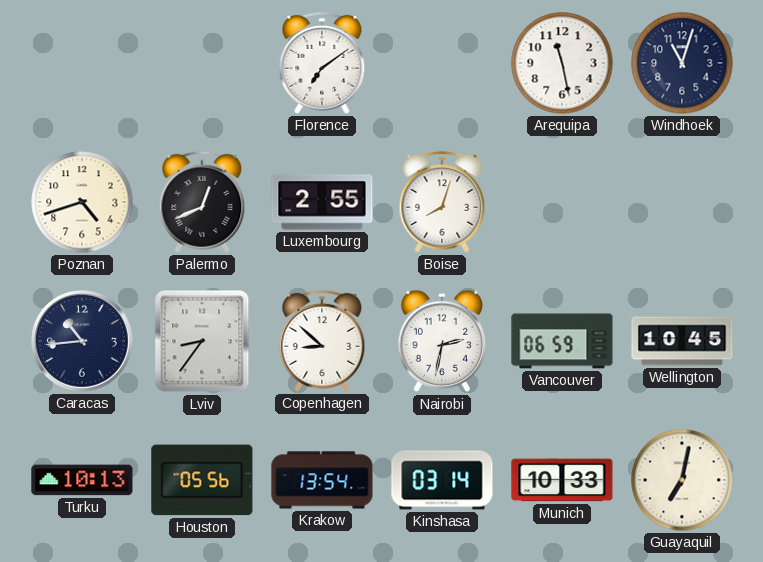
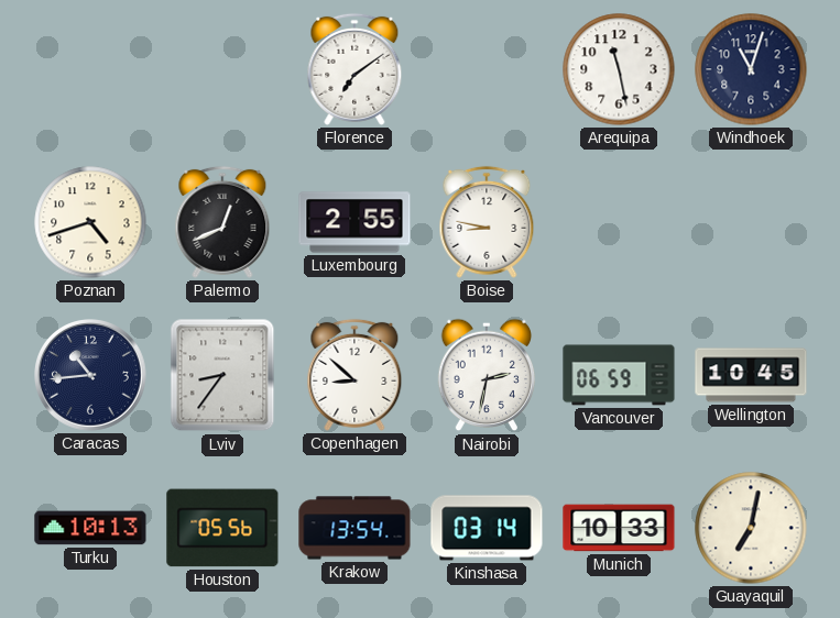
Boise: 8:03 -> 8:47
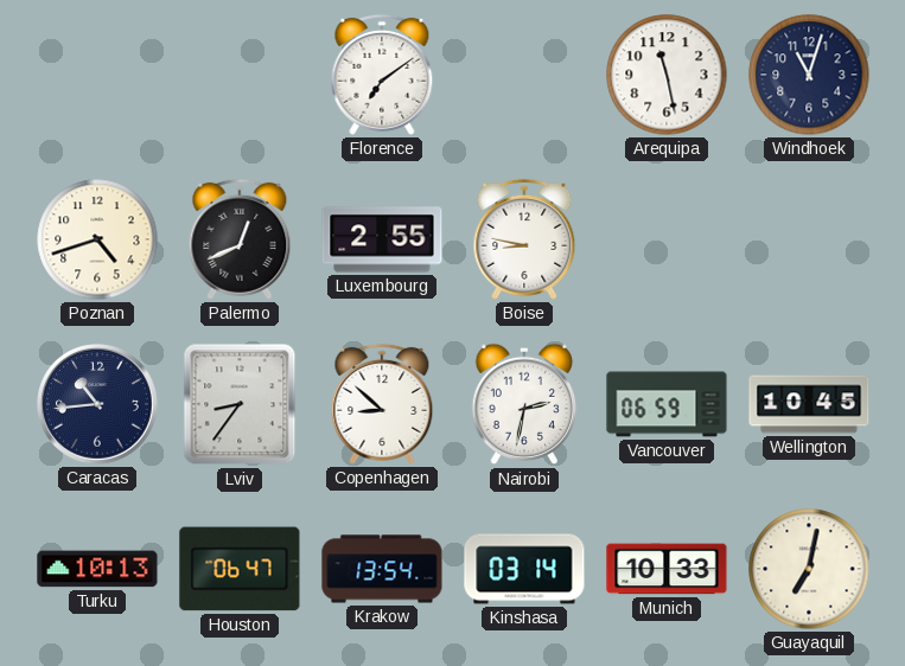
Houston: 05:56 -> 06:47
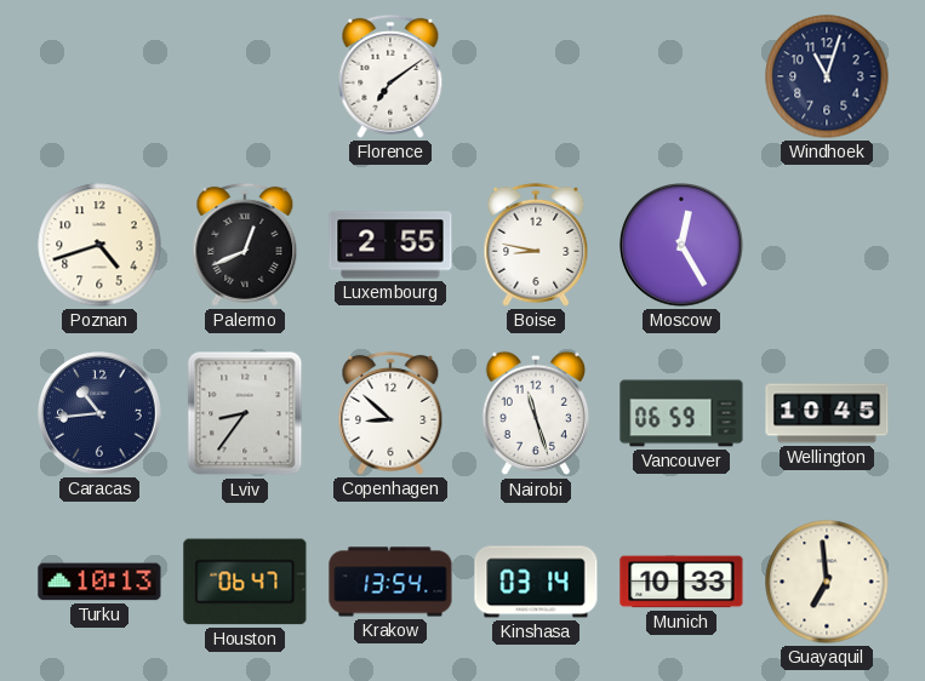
Arequipa: 11:28 -> none
Moscow: none -> 12:25
Nairobi: 2:32 -> 11:27
Guayaquil: 7:02 -> 6:59
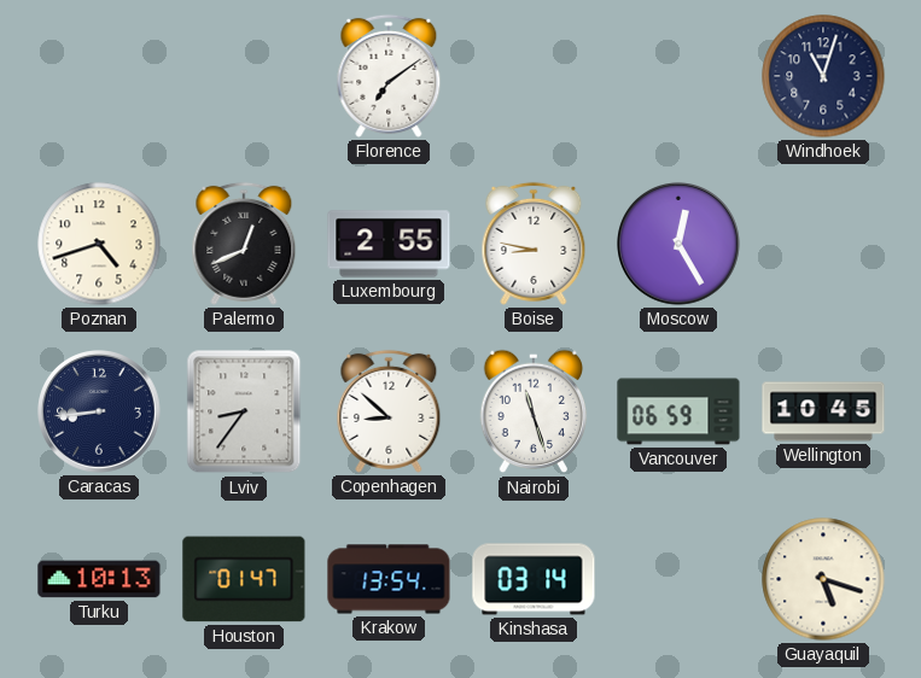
Caracas: 10:44 -> 8:44
Houston: 06:47 -> 01:47
Munich: 10:33 -> none
Guayaquil: 6:59 -> 5:18
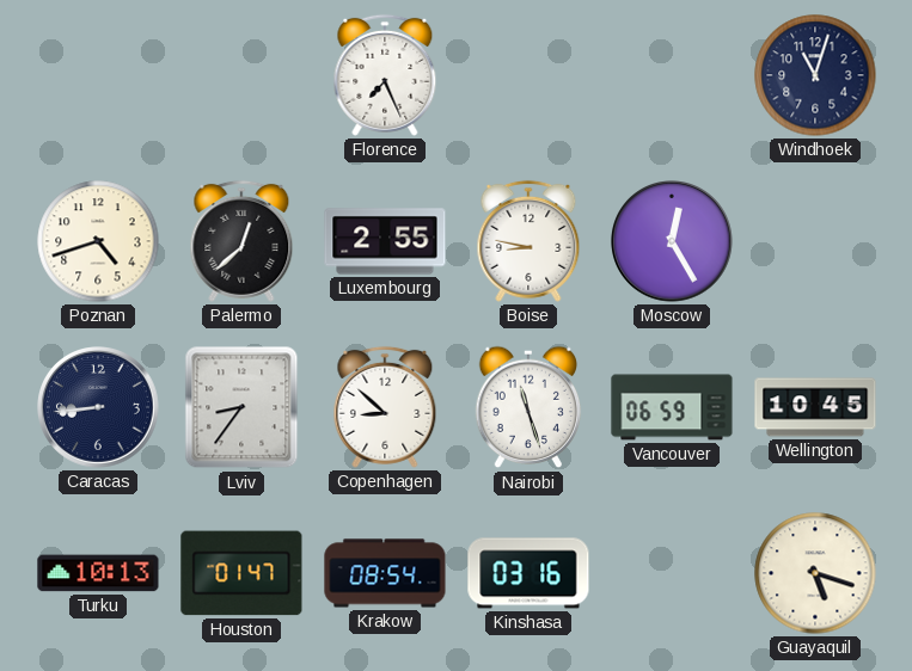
Florence: 7:09 -> 7:26
Palermo: 12:41 -> 12:38
Krakow: 13:54 -> 08:54
Kinshasa: 03:14 -> 03:16
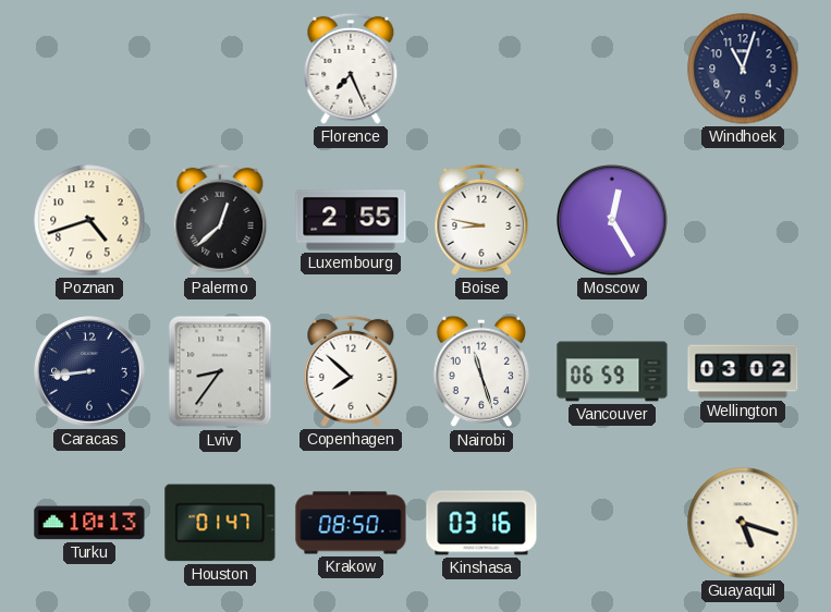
Copenhagen: 8:52 -> 7:52
Wellington: 10:45 -> 03:02
Krakow: 08:54 -> 08:50
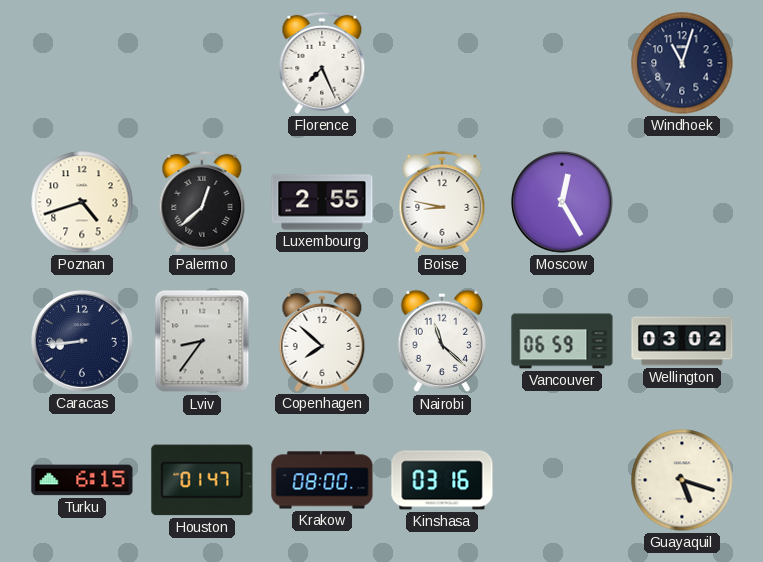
Nairobi: 11:27 -> 11:22
Turku: 10:13 -> 6:15
Krakow: 08:50 -> 08:00
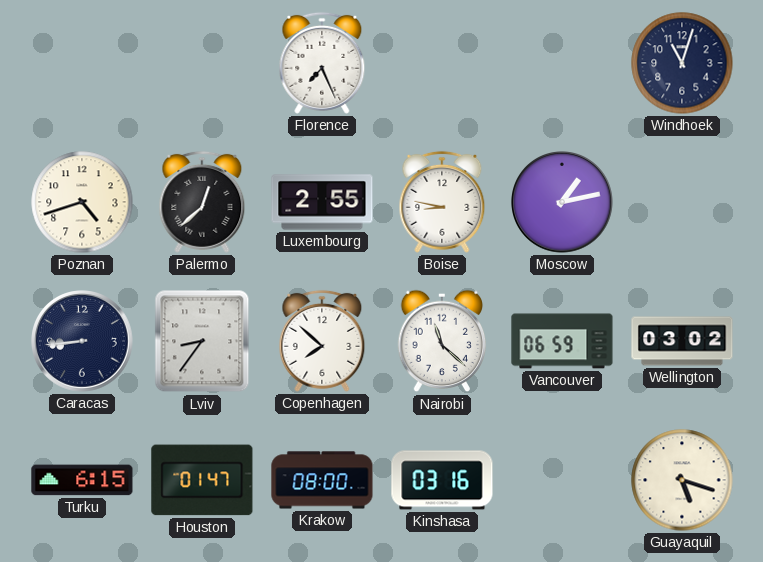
Moscow: 12:25 -> 1:13
